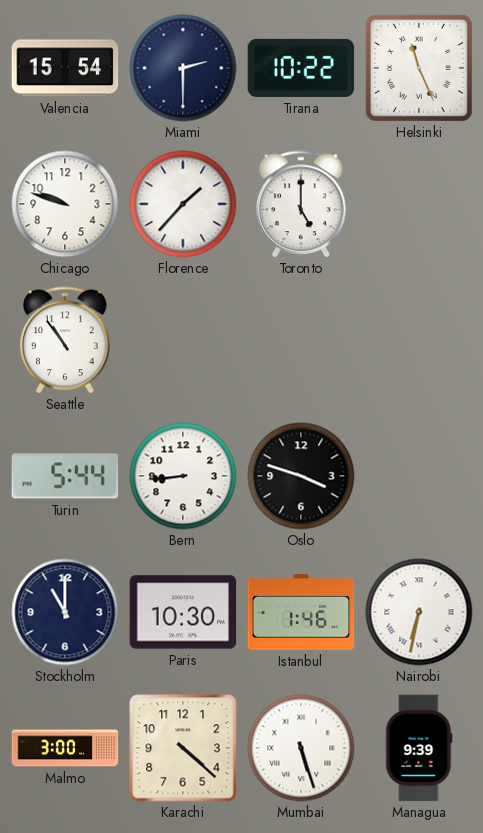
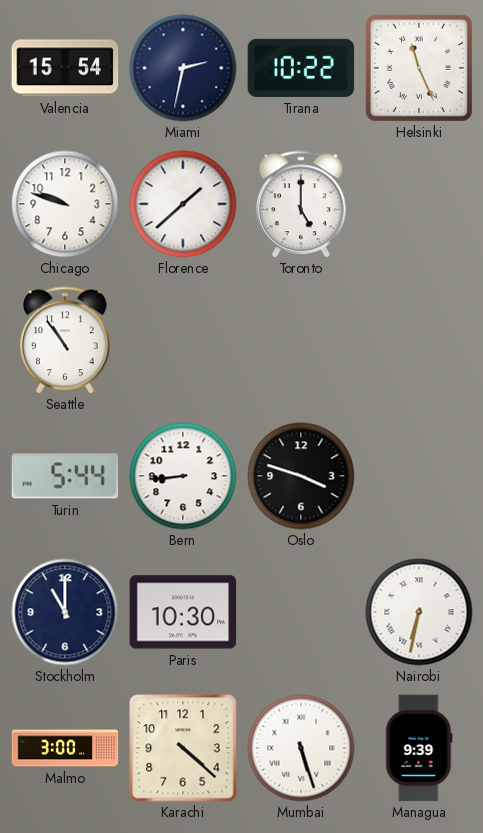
Miami: 2:30 -> 2:32
Florence: 1:37 -> 1:38
Istanbul: 1:46 -> none
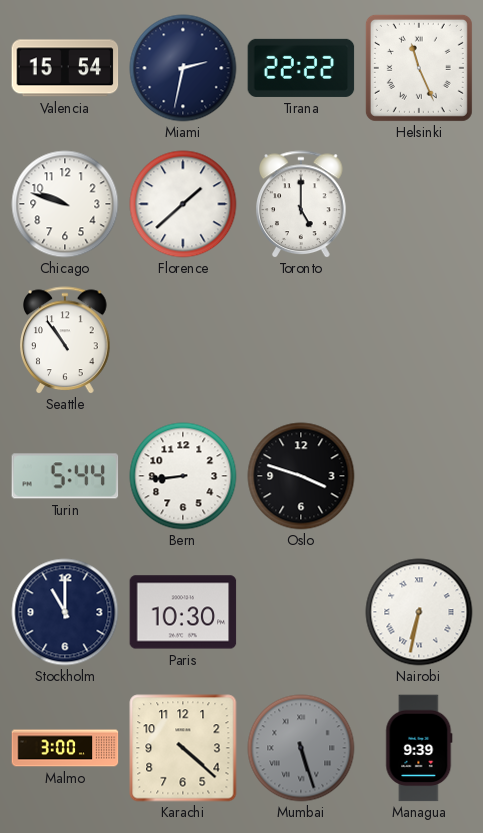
Tirana: 10:22 -> 22:22
Mumbai dial: white -> grey
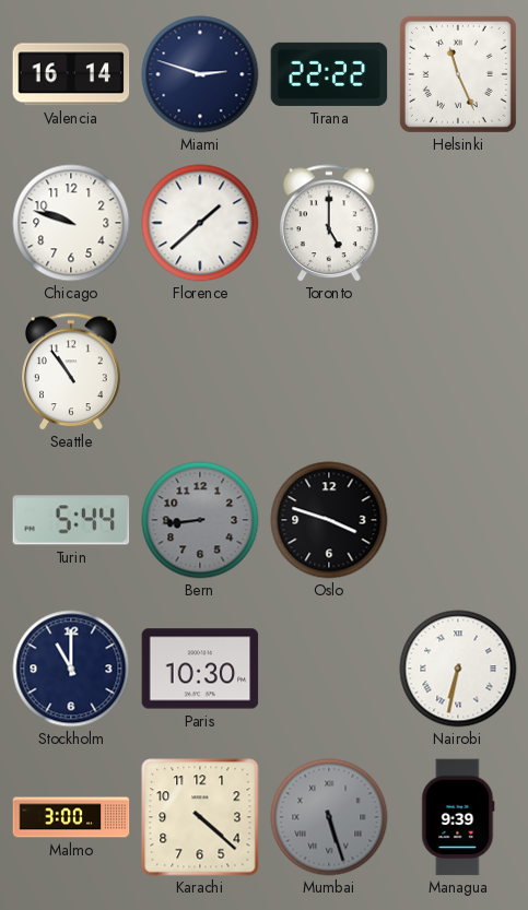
Valencia: 15:54 -> 16:14
Miami: 2:32 -> 2:48
Bern dial: white -> grey
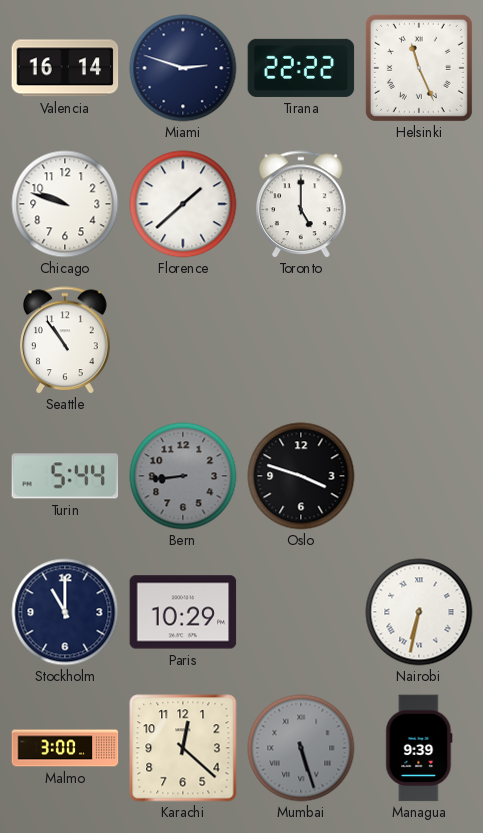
Paris: 10:30 -> 10:29
Karachi: 4:22 -> 12:22
